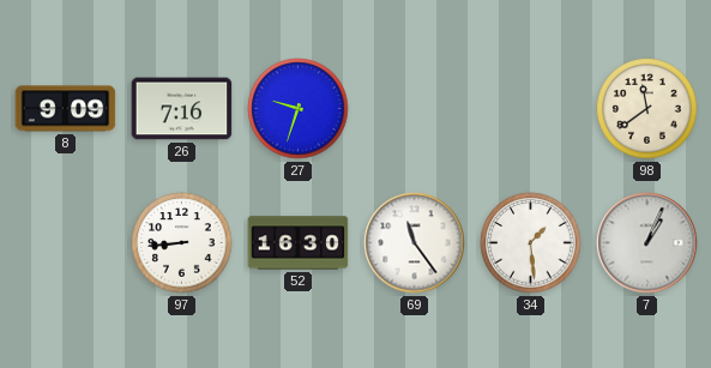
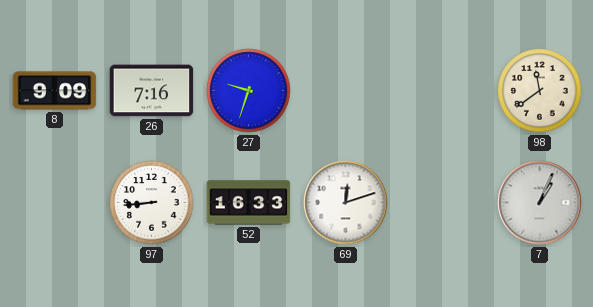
52: 16:30 -> 16:33
69: 11:24 -> 12:12
34: 1:29 -> none
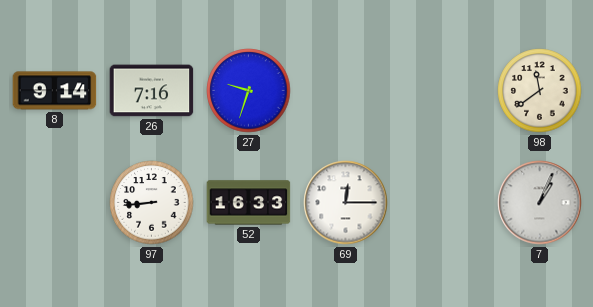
8: 9:09 -> 9:14
69: 12:12 -> 12:15
